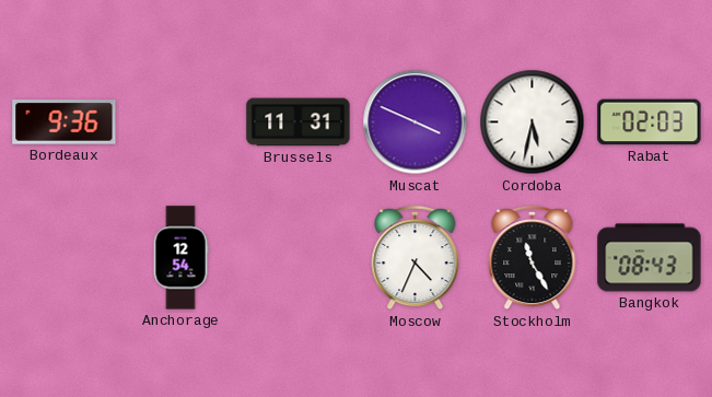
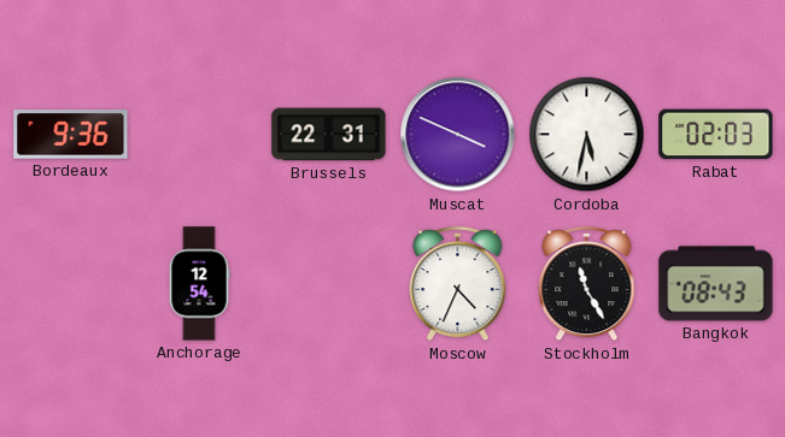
Brussels: 11:31 -> 22:31
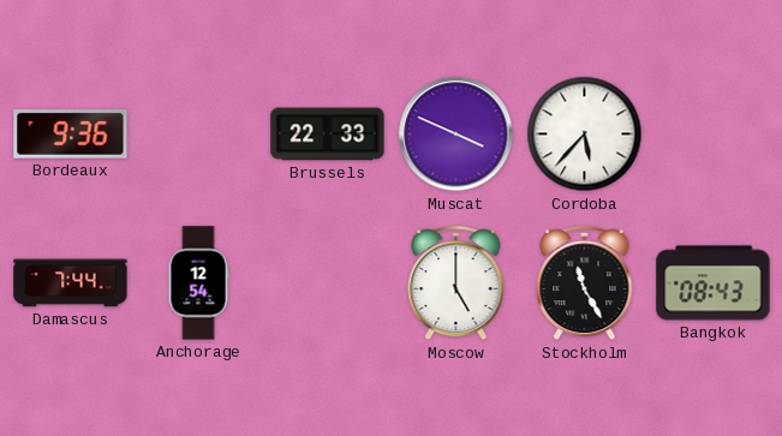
Brussels: 22:31 -> 22:33
Cordoba: 5:32 -> 5:37
Rabat: 02:03 -> none
Damascus: none -> 7:44
Moscow: 4:34 -> 5:00
